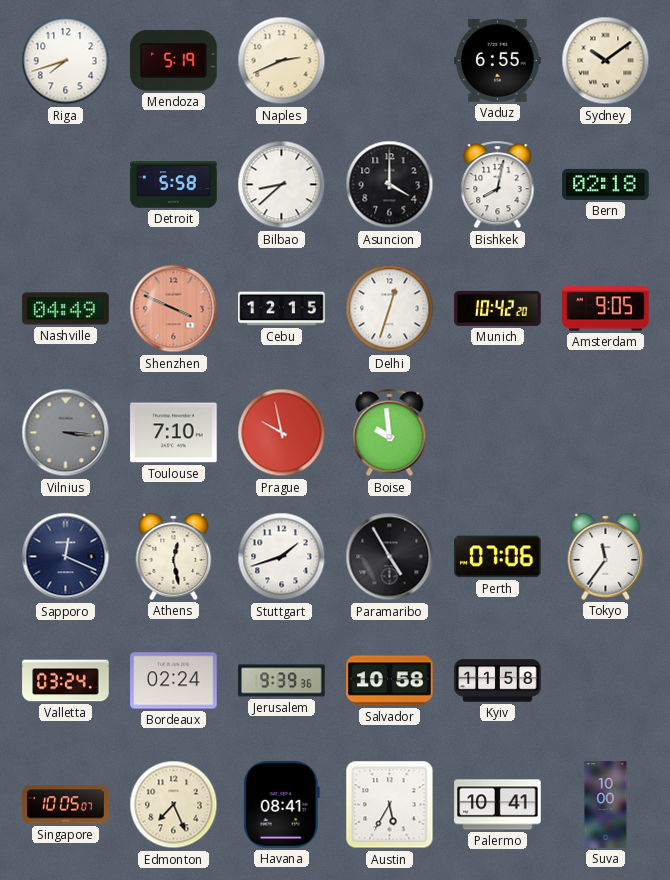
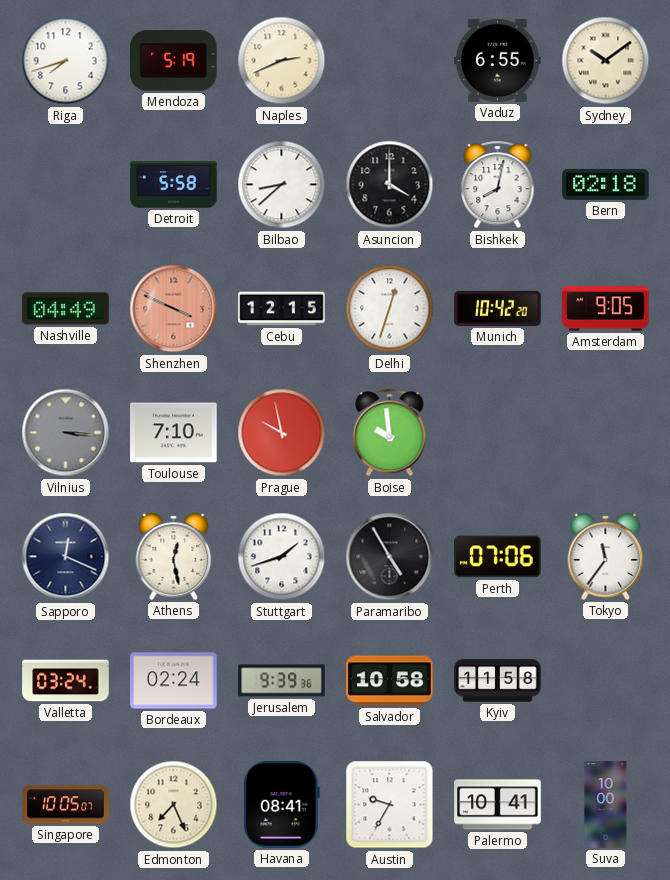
Austin: 5:35 -> 9:35
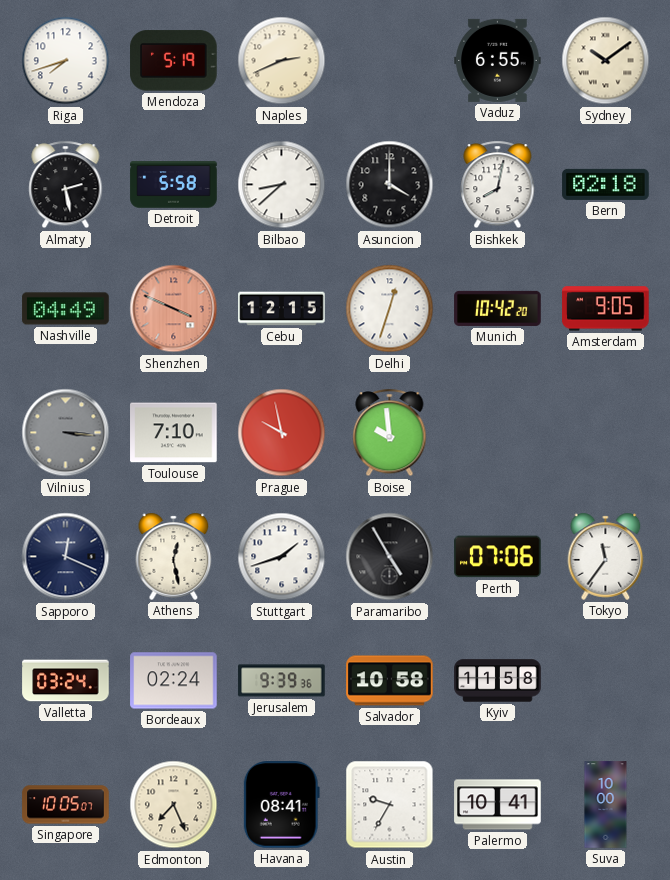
Almaty: none -> 2:28
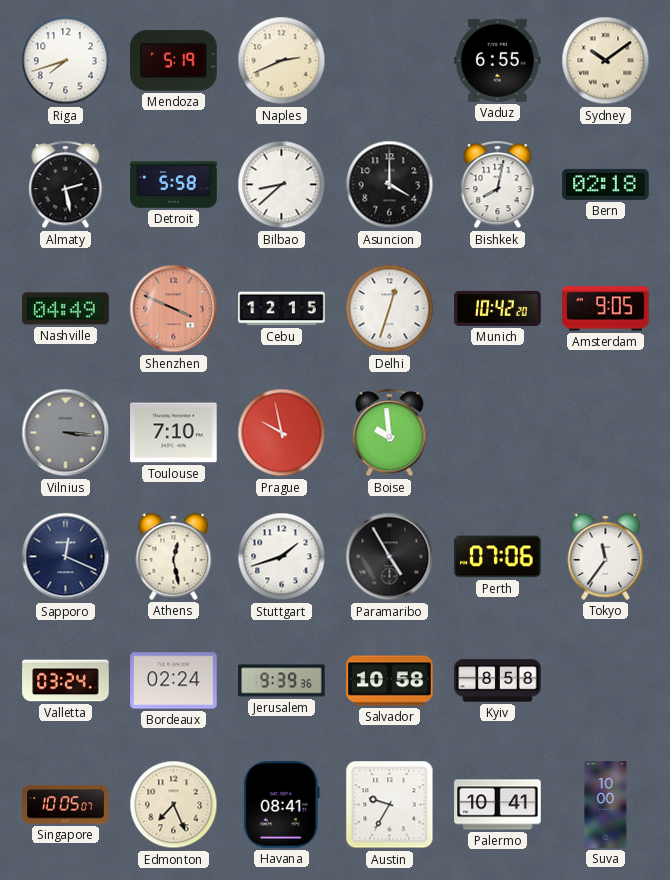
Kyiv: 11:58 -> 8:58
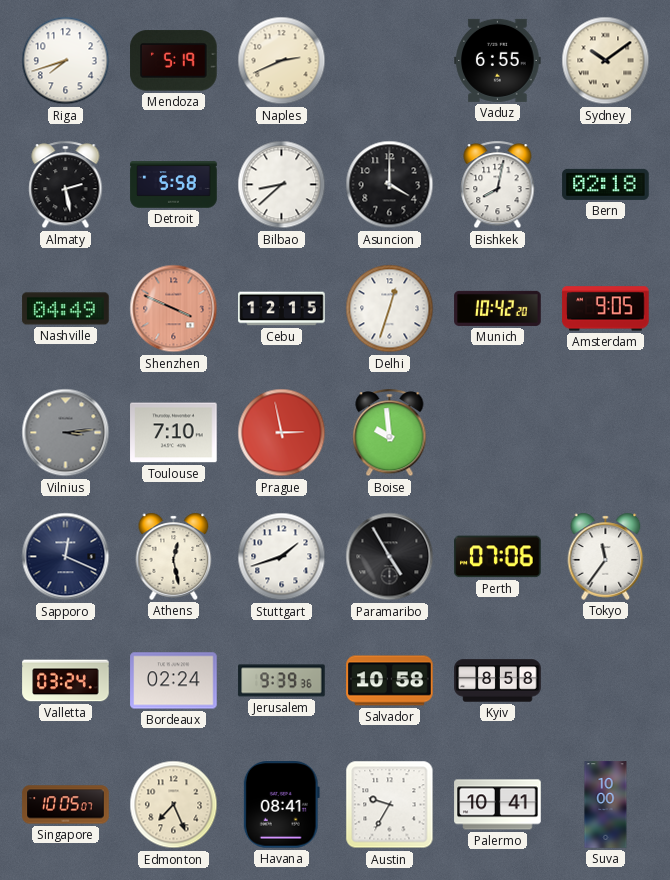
Vilnius: 3:16 -> 3:14
Prague: 9:58 -> 2:58
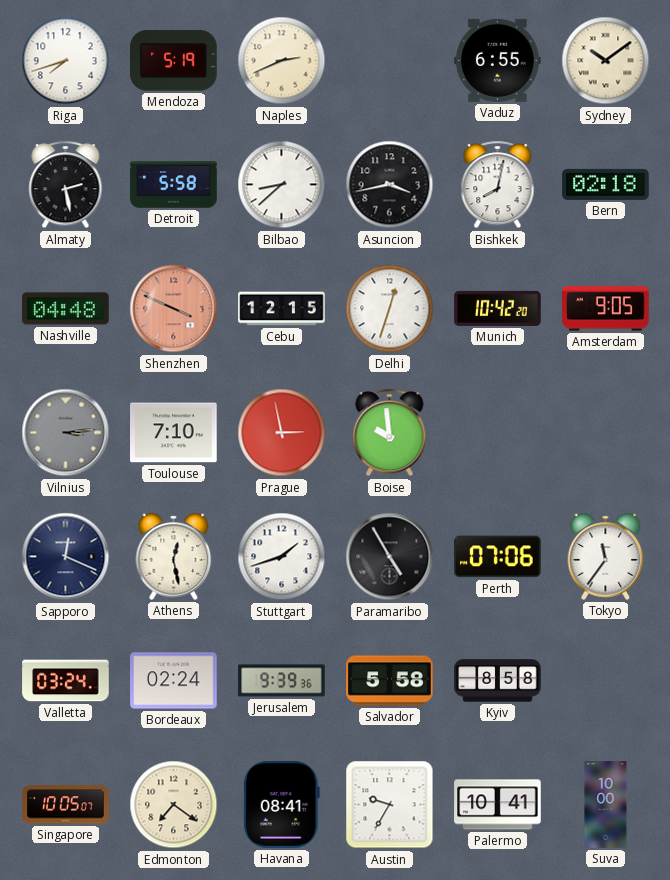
Asuncion: 4:00 -> 3:43
Nashville: 04:49 -> 04:48
Salvador: 10:58 -> 5:58
Edmonton: 7:26 -> 7:21
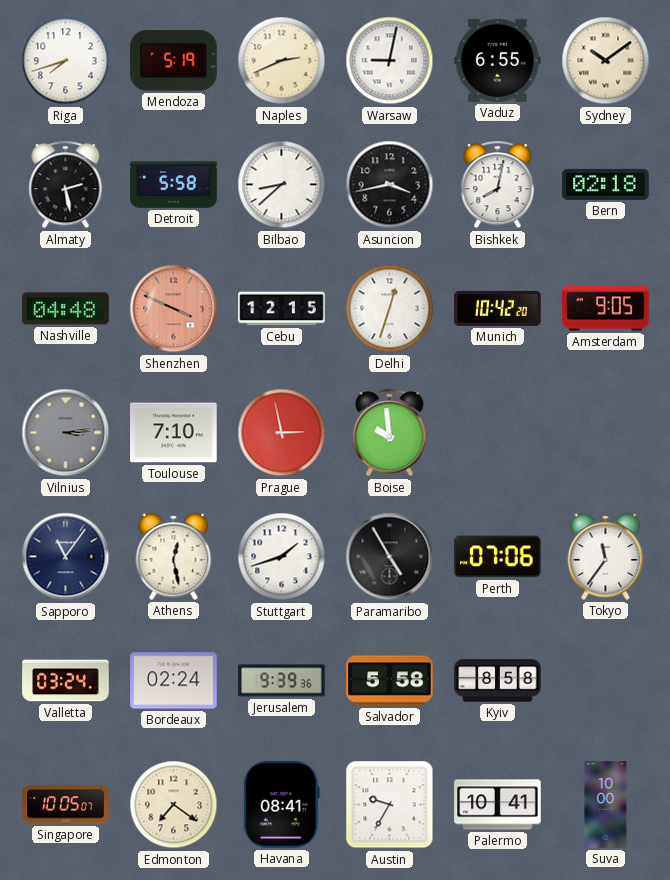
Warsaw: none -> 9:02
Sapporo: 12:19 -> 11:06
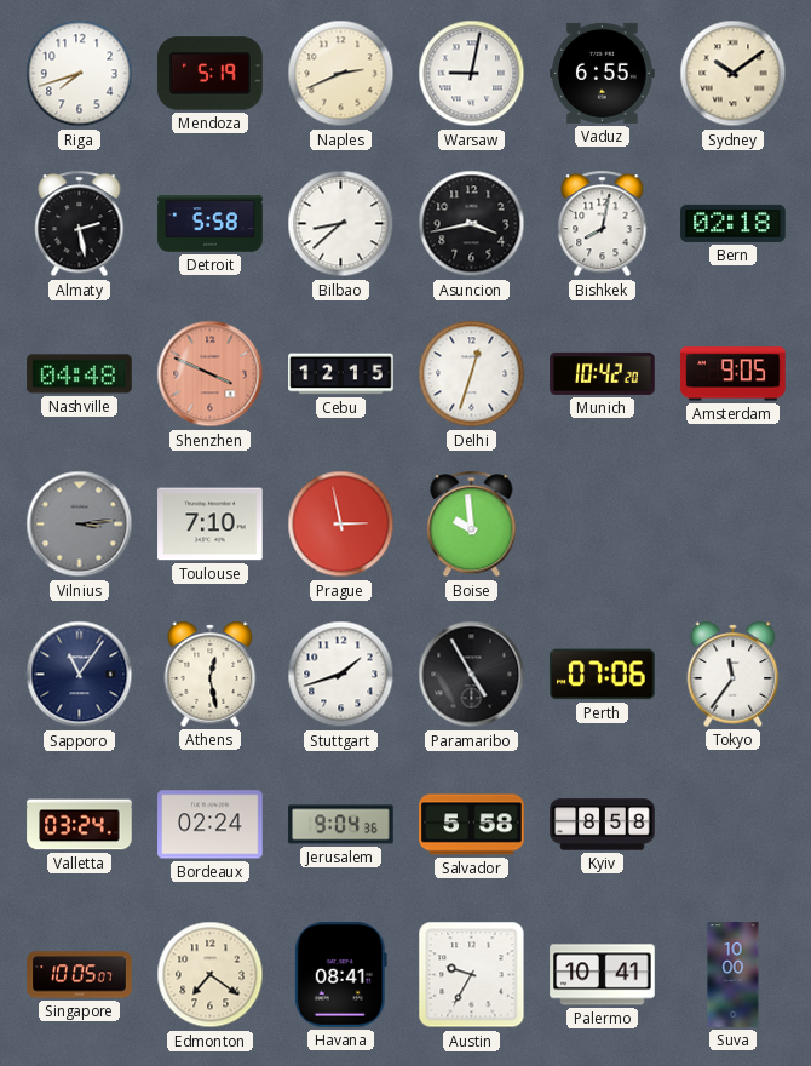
Jerusalem: 9:39 -> 9:04
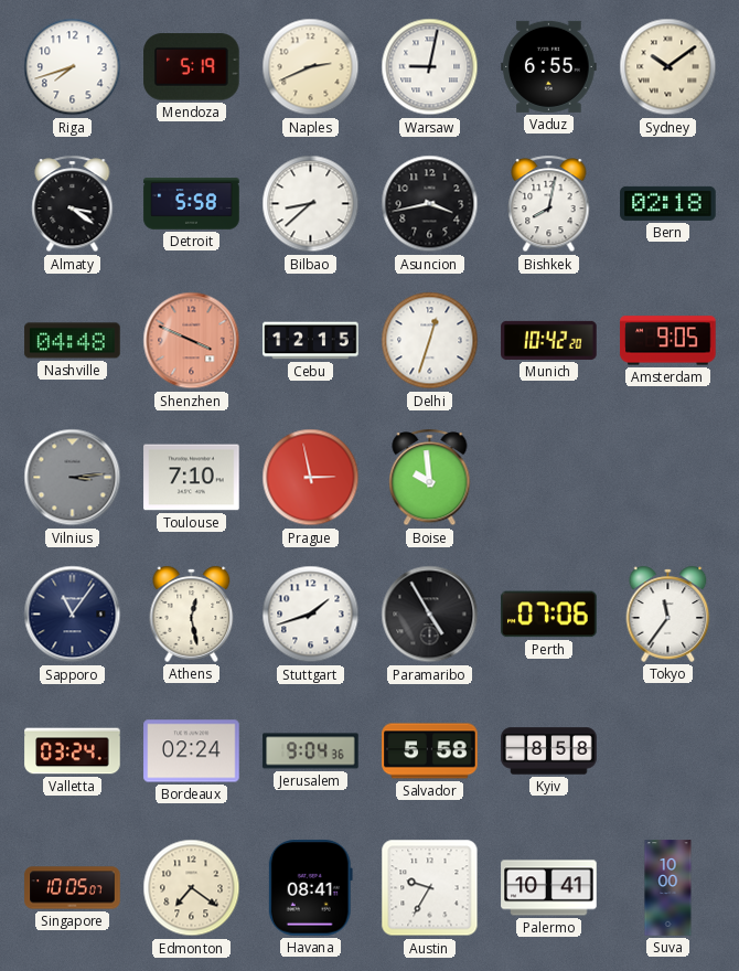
Almaty: 2:28 -> 3:21
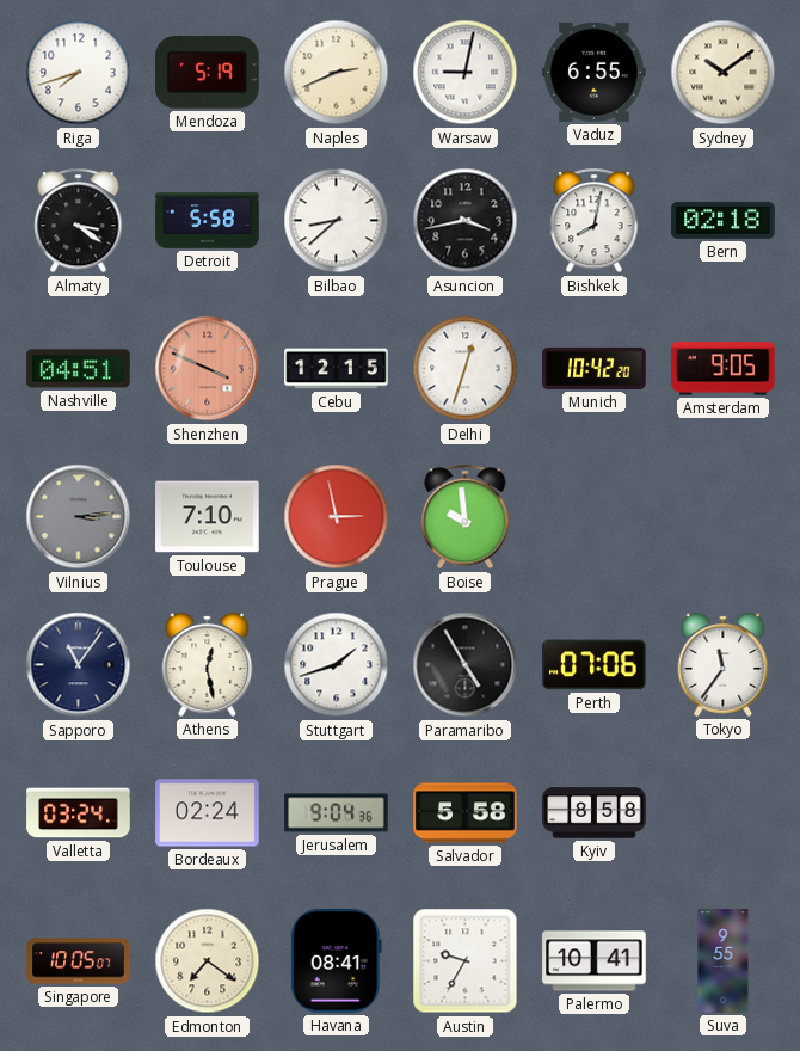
Nashville: 04:48 -> 04:51
Suva: 10:00 -> 9:55
